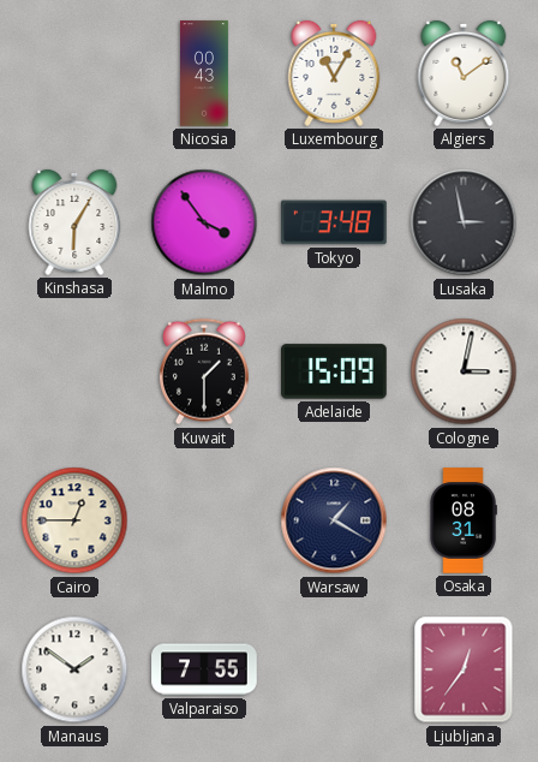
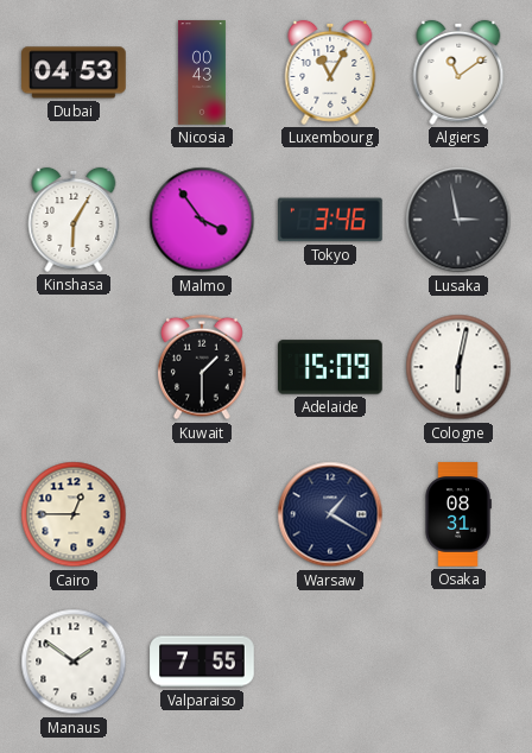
Dubai: none -> 04:53
Tokyo: 3:48 -> 3:46
Cologne: 3:02 -> 6:02
Ljubljana: 12:36 -> none
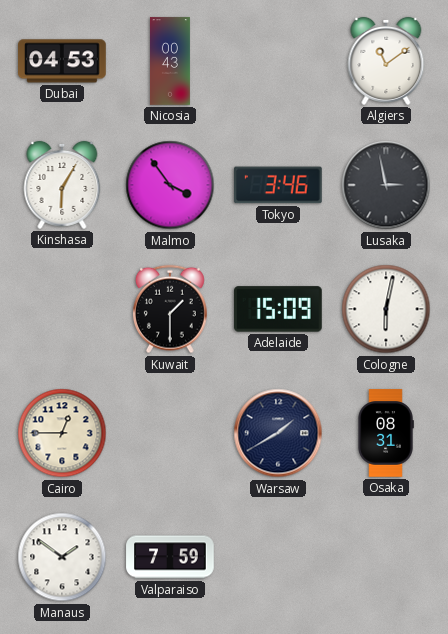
Luxembourg: 11:05 -> none
Warsaw: 1:20 -> 1:40
Valparaiso: 7:55 -> 7:59
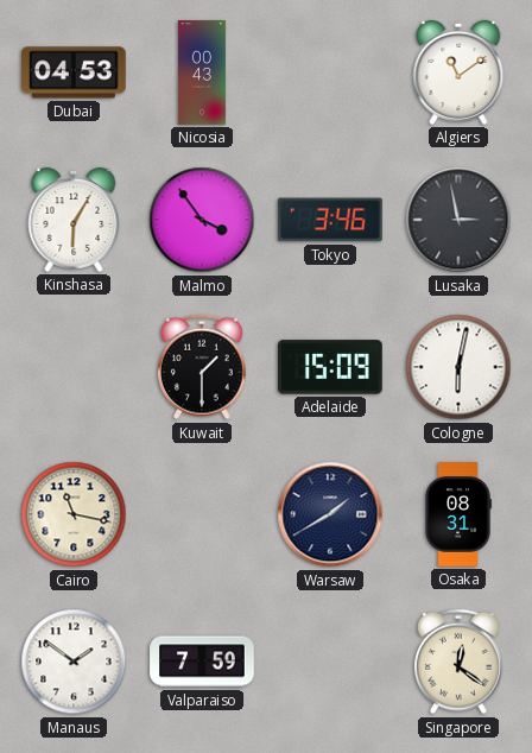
Cairo: 12:45 -> 11:17
Singapore: none -> 12:21
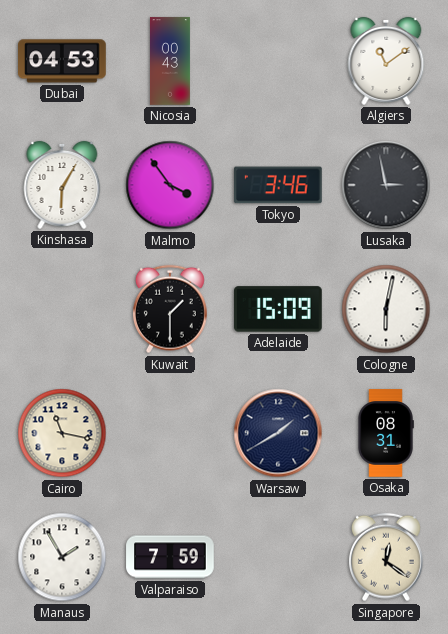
Manaus: 1:51 -> 1:55
